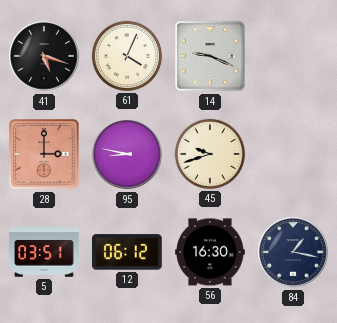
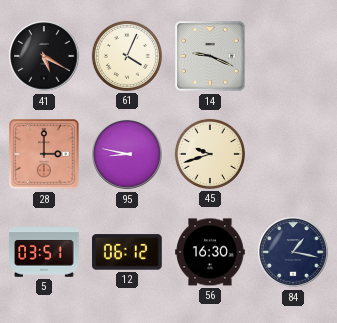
41: 5:18 -> 5:20
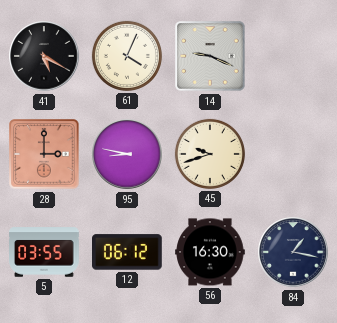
5: 03:51 -> 03:55
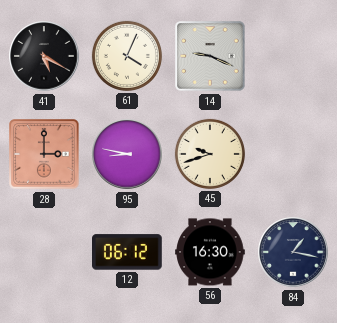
5: 03:55 -> none
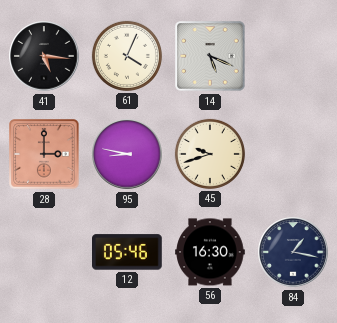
41: 5:20 -> 5:16
14: 9:19 -> 5:19
12: 06:12 -> 05:46
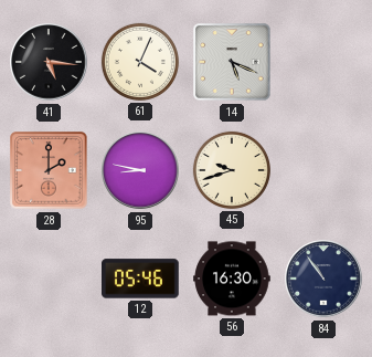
28: 3:00 -> 2:00
84: 1:17 -> 10:54
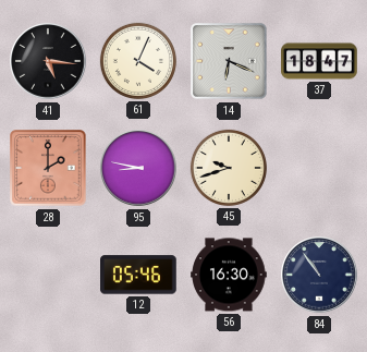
14: 5:19 -> 6:19
37: none -> 18:47
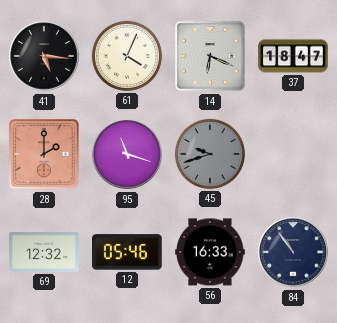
95: 8:47 -> 11:18
45 dial: cream -> grey
69: none -> 12:32
56: 16:30 -> 16:33
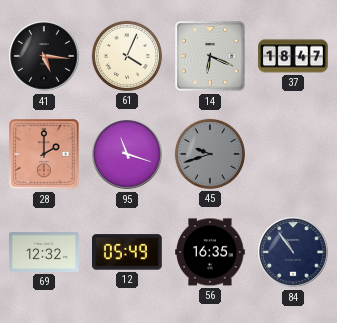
12: 05:46 -> 05:49
56: 16:33 -> 16:35
